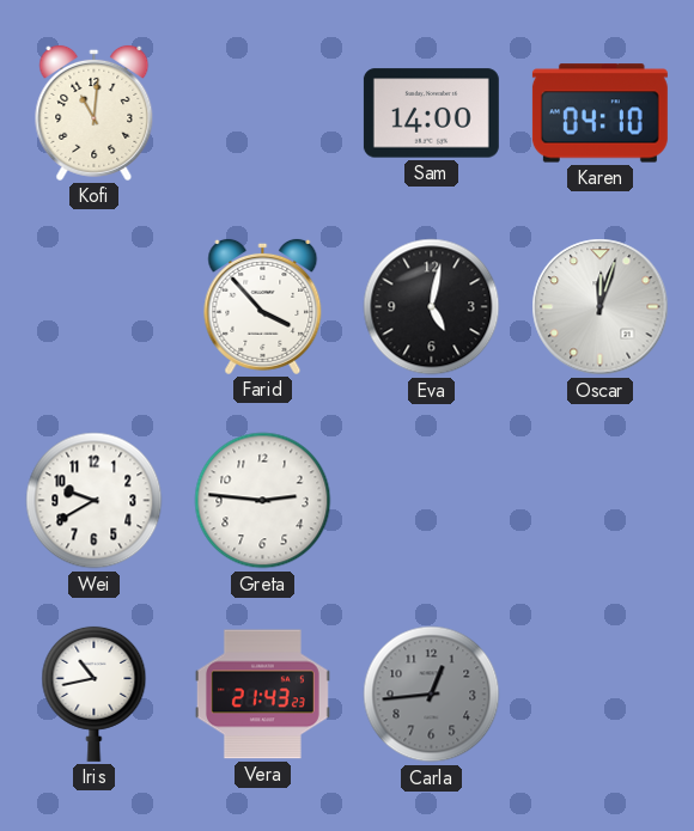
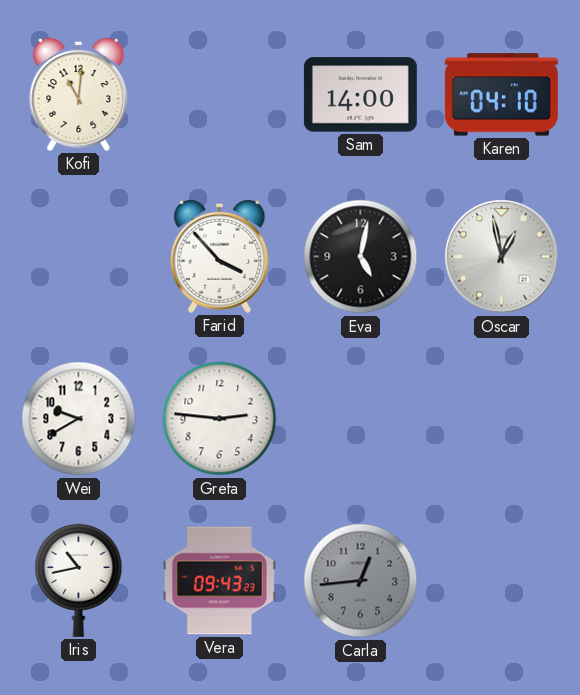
Oscar: 12:03 -> 12:58
Vera: 21:43 -> 09:43
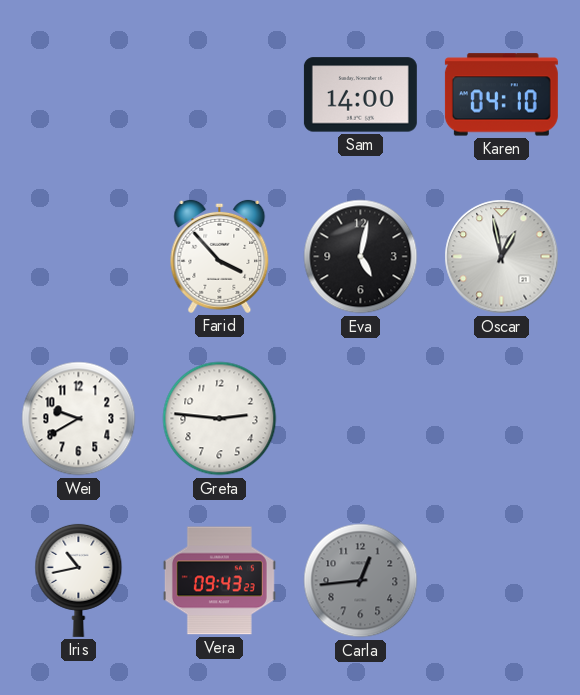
Kofi: 11:01 -> none
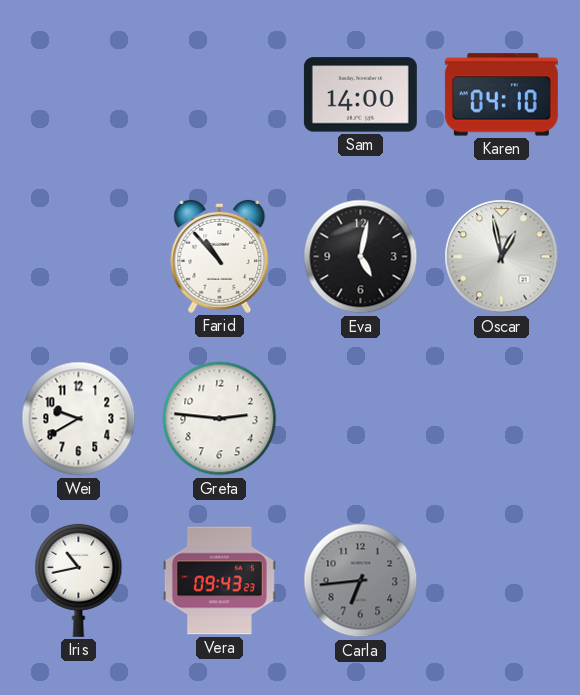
Farid: 3:53 -> 10:53
Carla: 12:44 -> 6:44
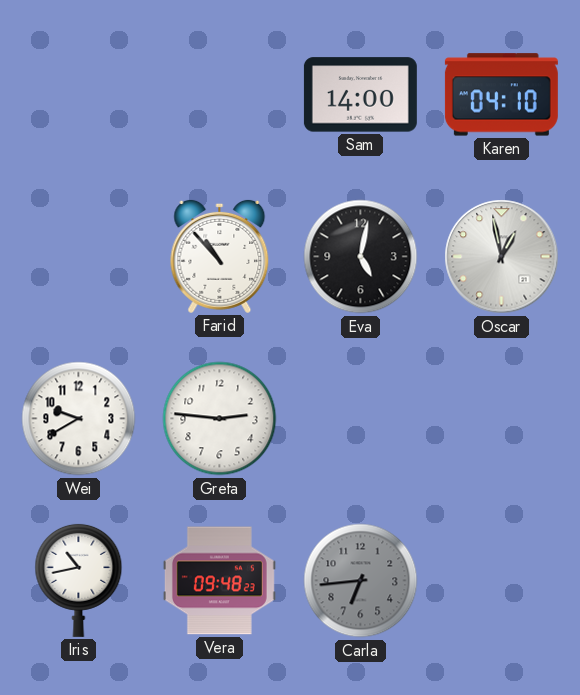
Vera: 09:43 -> 09:48
